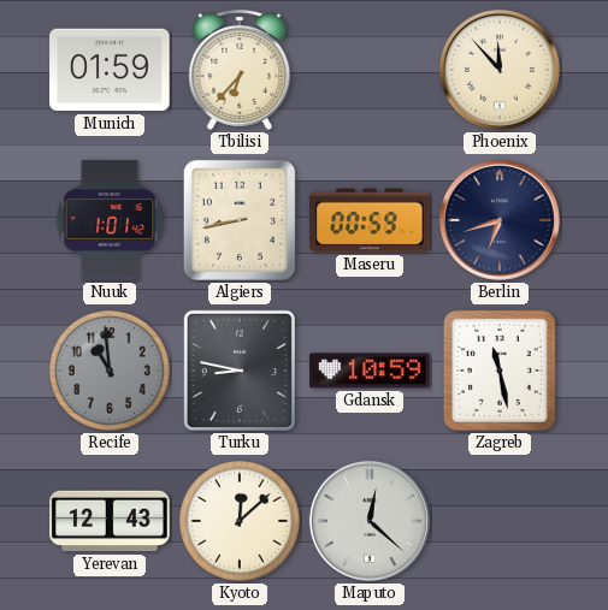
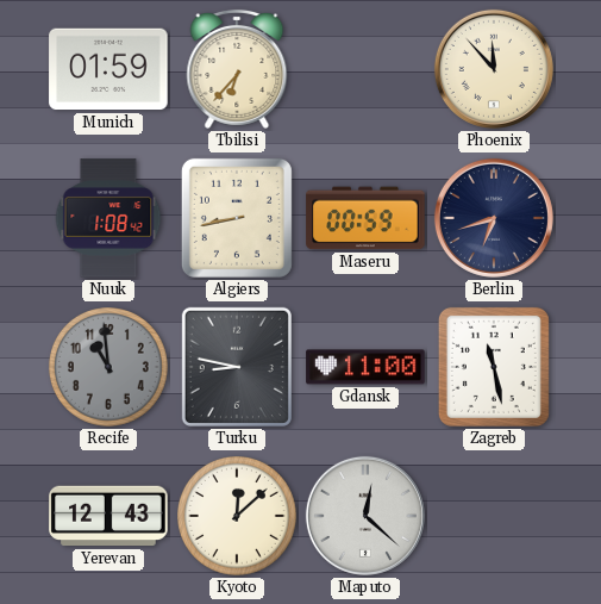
Nuuk: 1:01 -> 1:08
Gdansk: 10:59 -> 11:00
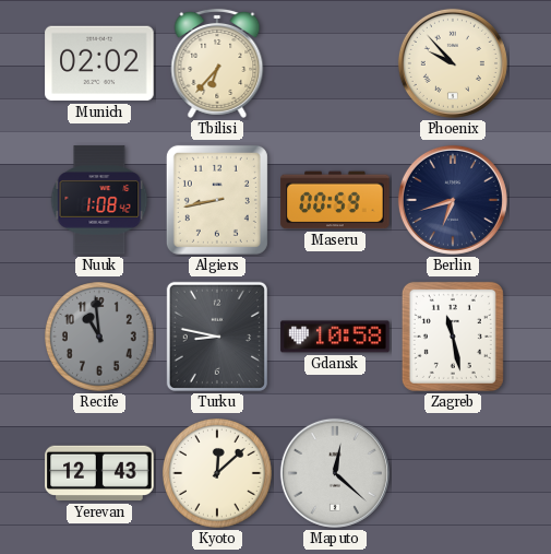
Munich: 01:59 -> 02:02
Phoenix: 11:53 -> 9:53
Gdansk: 11:00 -> 10:58
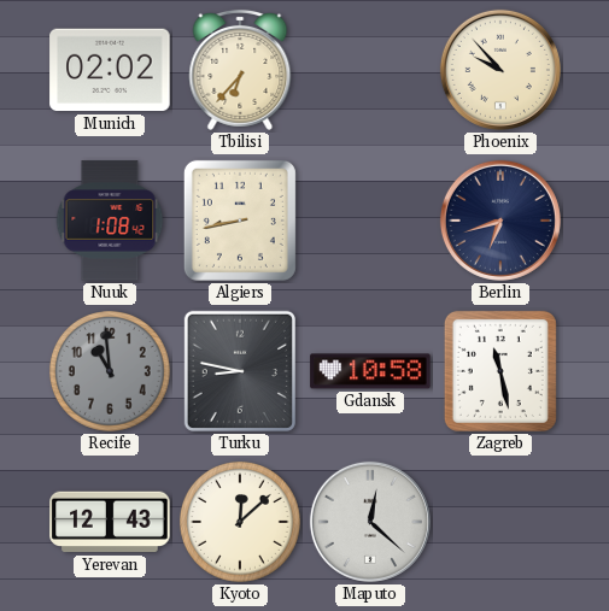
Maseru: 00:59 -> none
